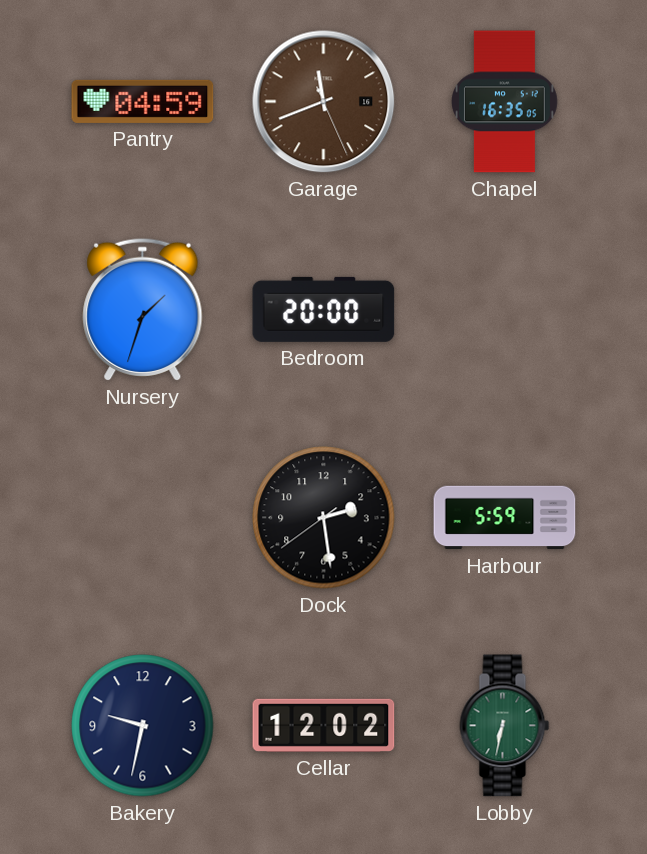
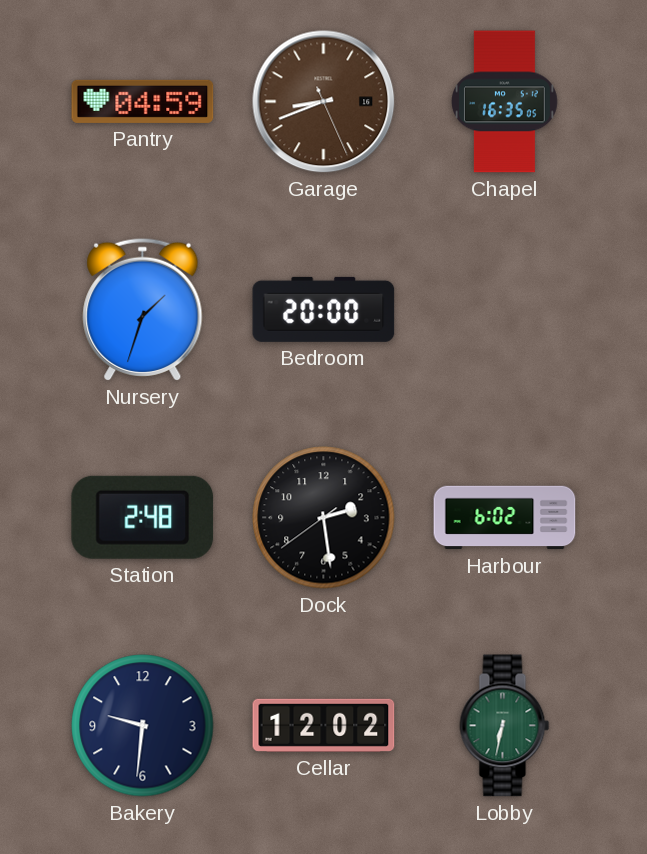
Garage: 11:41 -> 8:41
Station: none -> 2:48
Harbour: 5:59 -> 6:02
Bakery: 9:32 -> 9:31
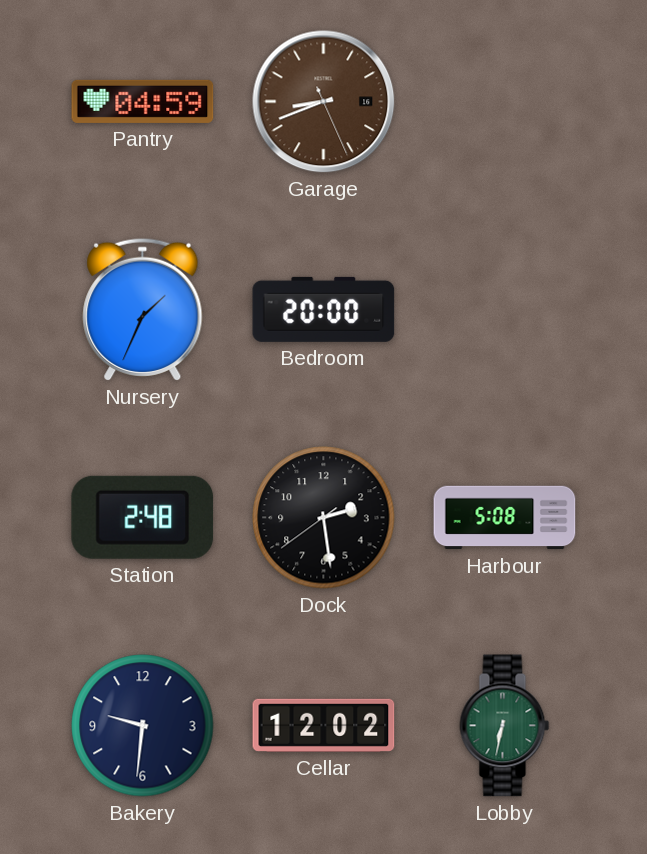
Chapel: 16:35 -> none
Nursery: 1:33 -> 1:34
Harbour: 6:02 -> 5:08
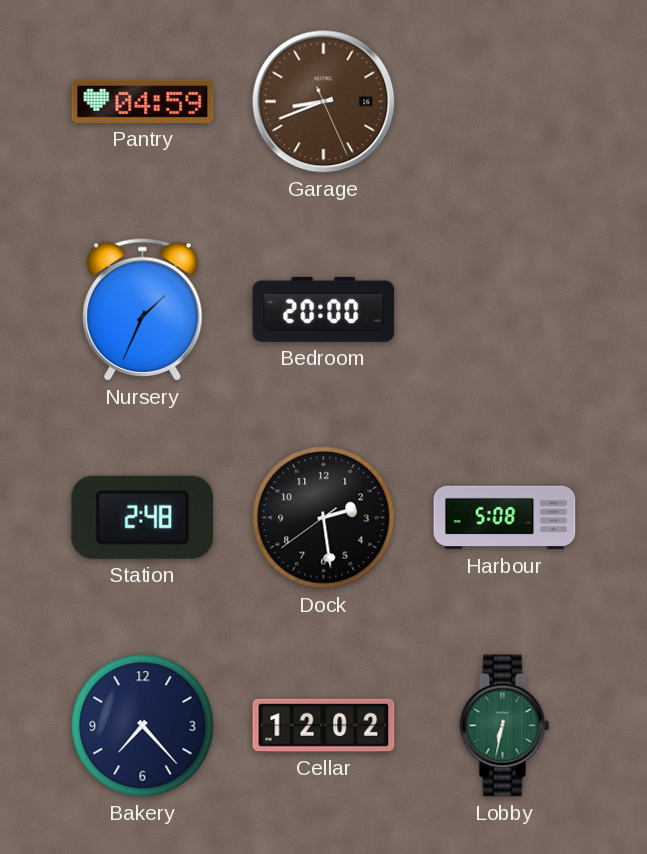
Bakery: 9:31 -> 7:23
